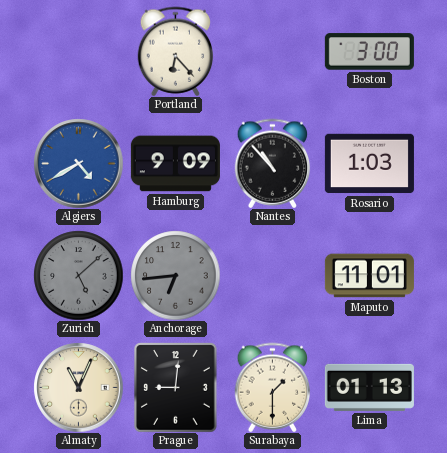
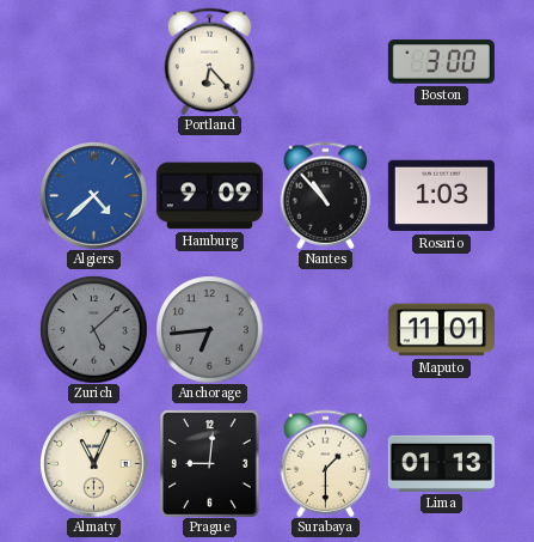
Algiers: 4:40 -> 4:38
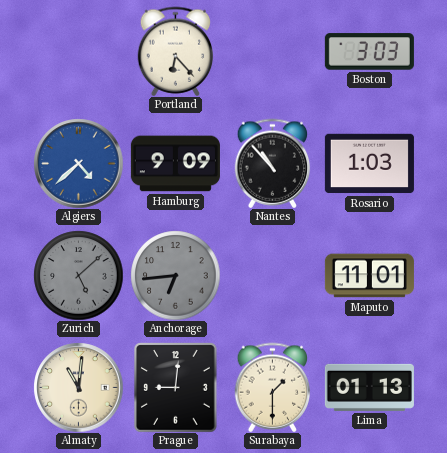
Boston: 3:00 -> 3:03
Almaty: 11:04 -> 11:01
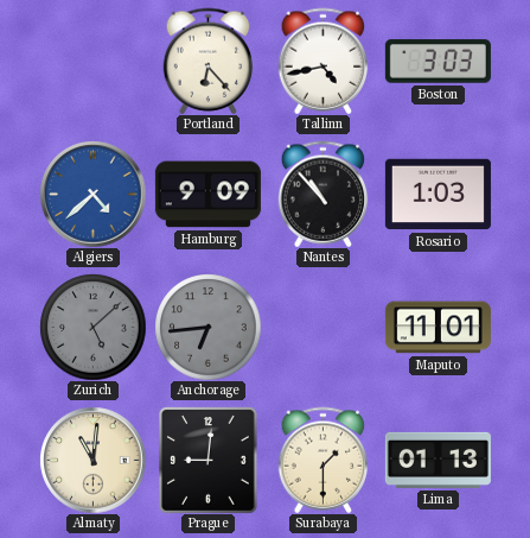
Tallinn: none -> 4:43
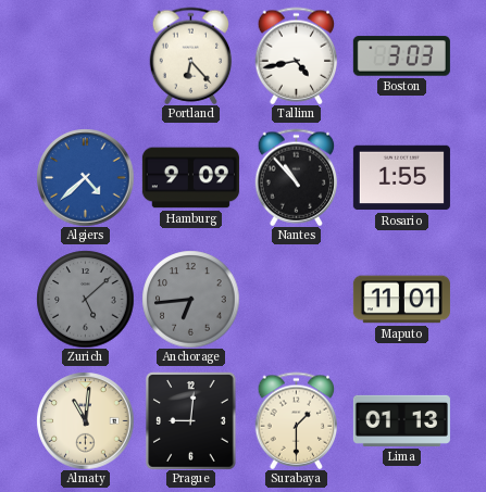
Rosario: 1:03 -> 1:55
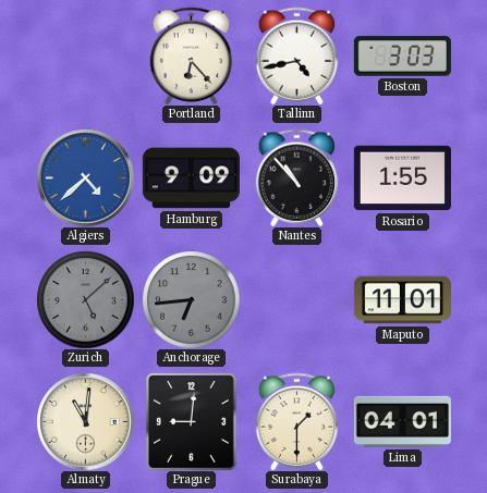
Lima: 01:13 -> 04:01
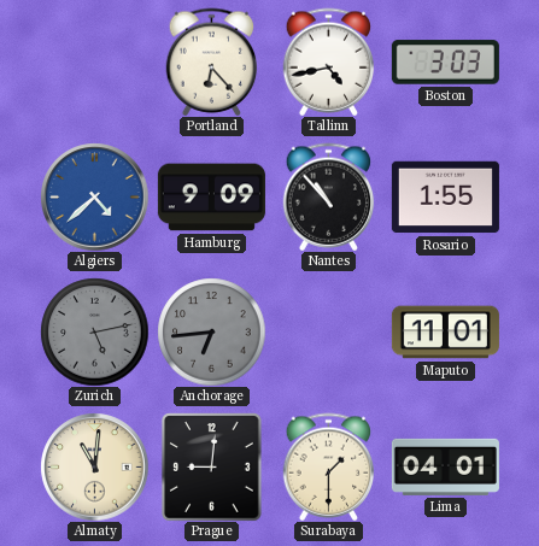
Zurich: 5:08 -> 5:13
